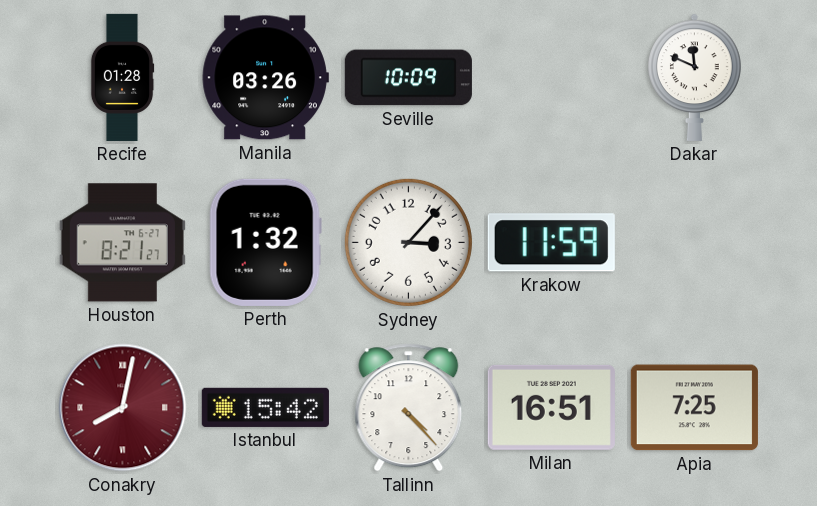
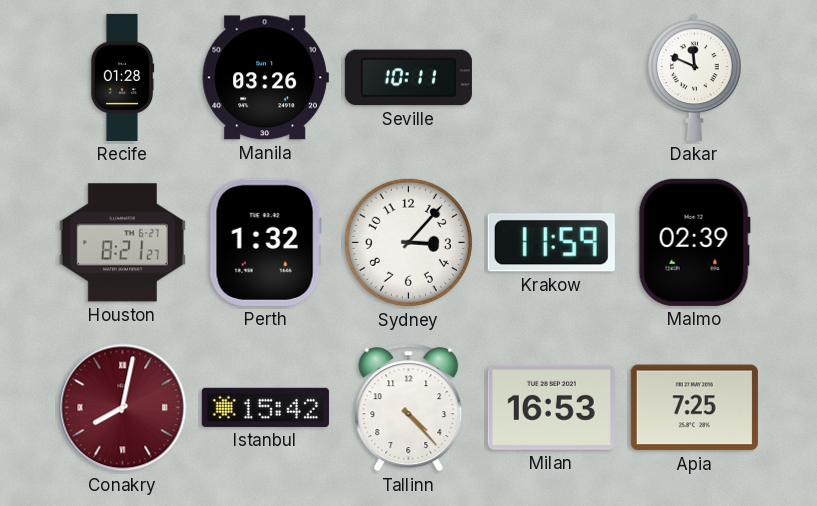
Seville: 10:09 -> 10:11
Malmo: none -> 02:39
Milan: 16:51 -> 16:53
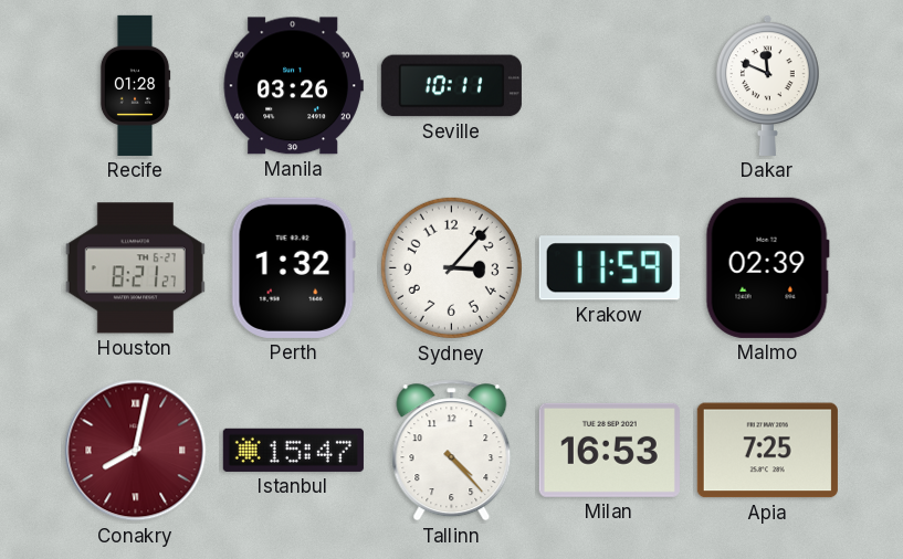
Istanbul: 15:42 -> 15:47
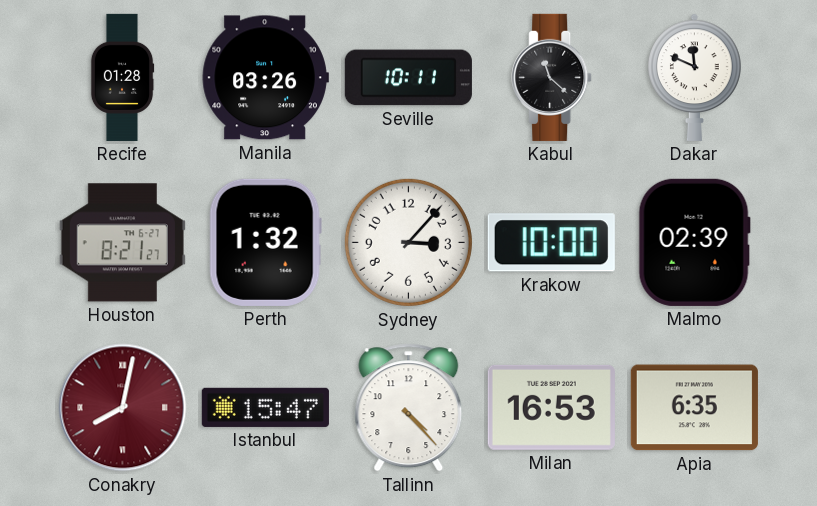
Kabul: none -> 11:22
Krakow: 11:59 -> 10:00
Apia: 7:25 -> 6:35
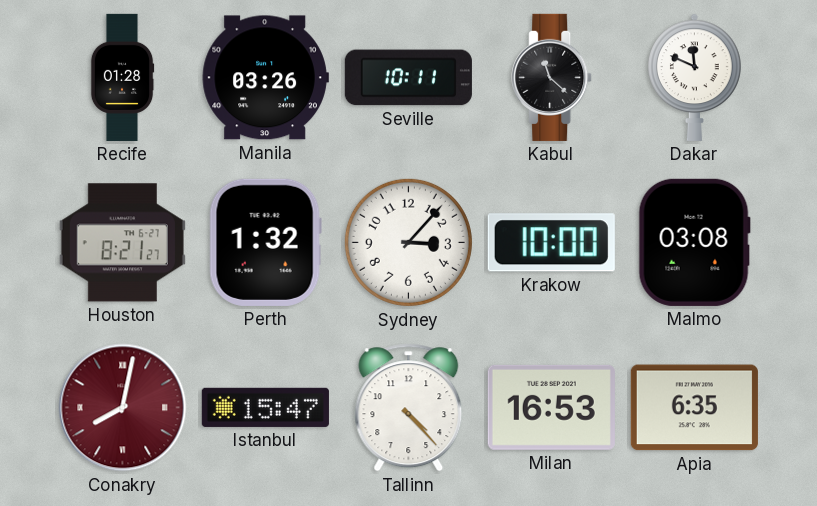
Malmo: 02:39 -> 03:08
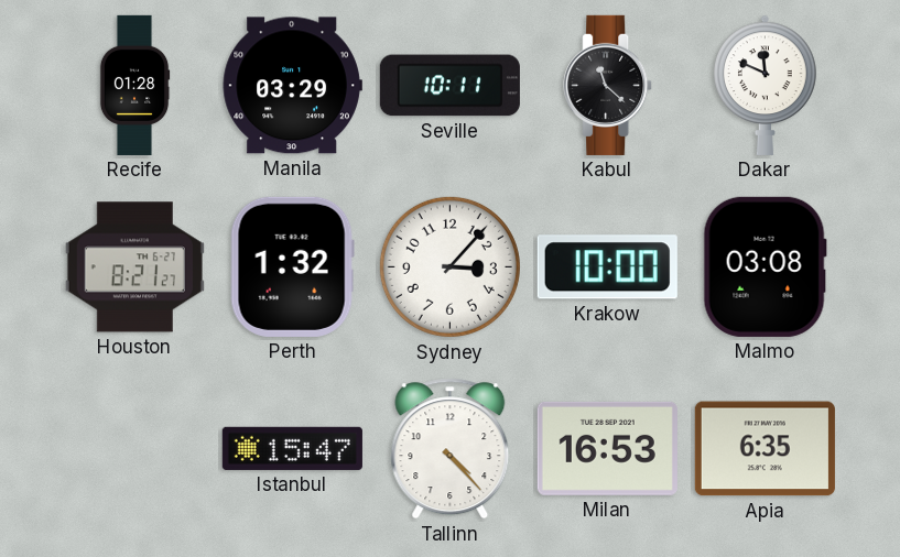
Manila: 03:26 -> 03:29
Conakry: 8:02 -> none
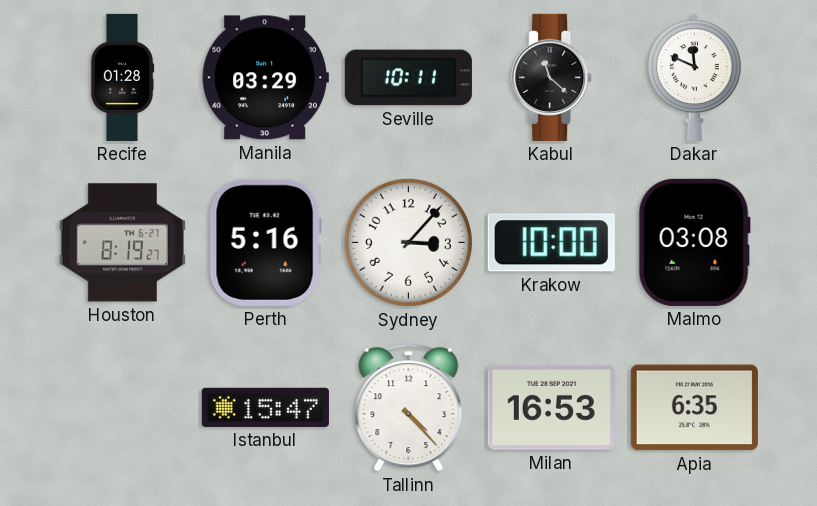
Houston: 8:21 -> 8:19
Perth: 1:32 -> 5:16
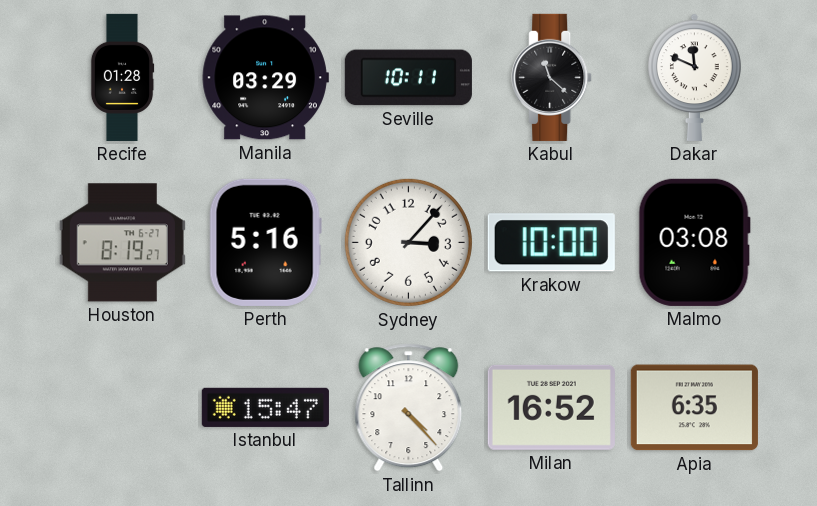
Milan: 16:53 -> 16:52
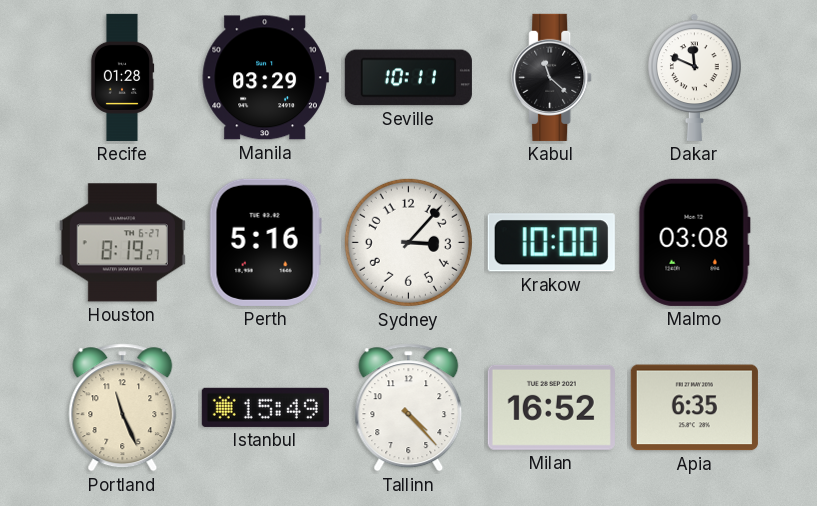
Portland: none -> 11:26
Istanbul: 15:47 -> 15:49
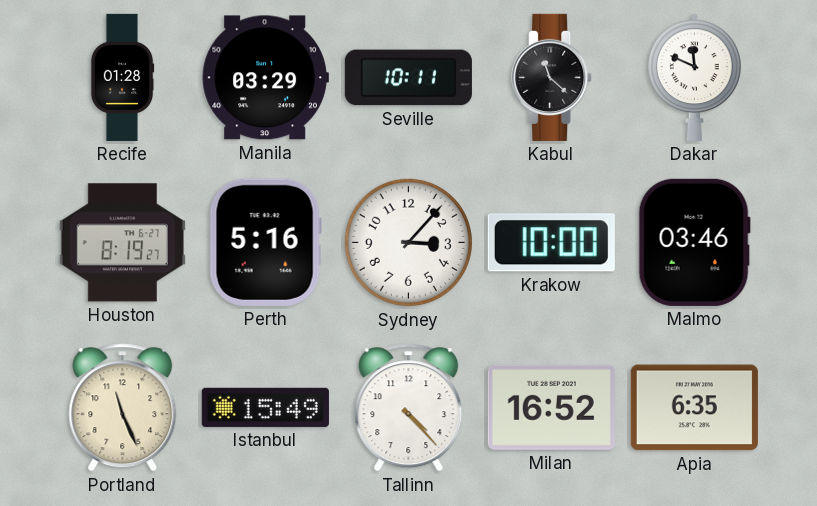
Malmo: 03:08 -> 03:46
